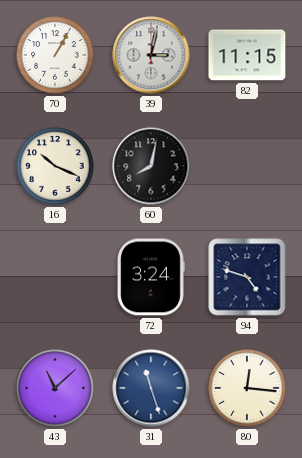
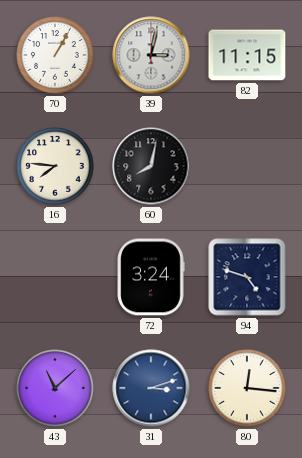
16: 10:19 -> 7:46
31: 11:27 -> 3:12
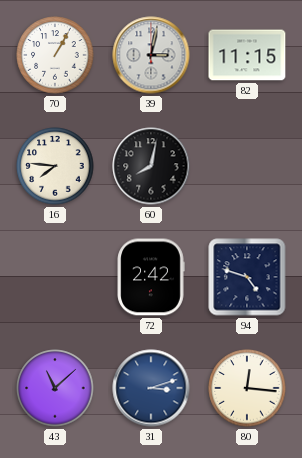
72: 3:24 -> 2:42
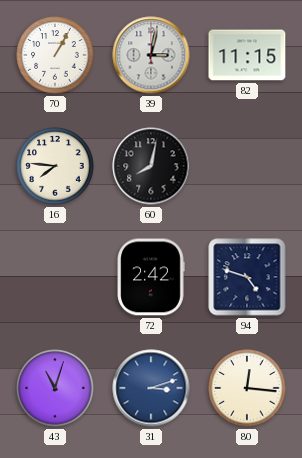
43: 11:08 -> 11:03
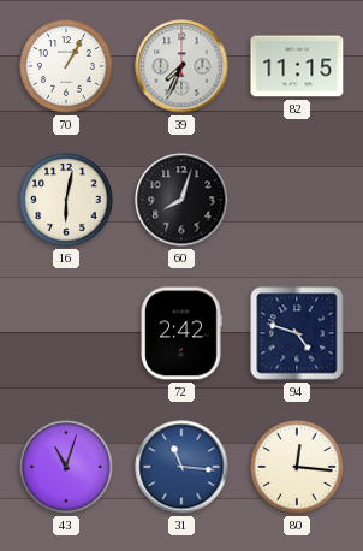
39: 3:02 -> 7:34
16: 7:46 -> 6:02
60: 8:02 -> 8:03
31: 3:12 -> 11:16
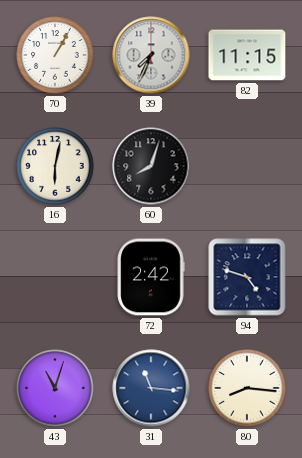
80: 12:16 -> 8:16
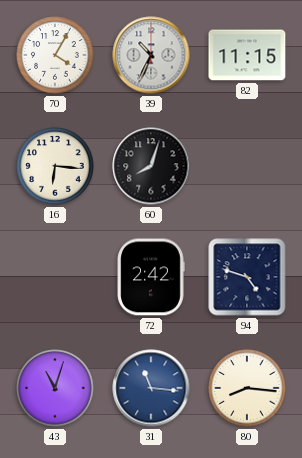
70: 1:05 -> 4:05
39: 7:34 -> 10:34
16: 6:02 -> 6:16
